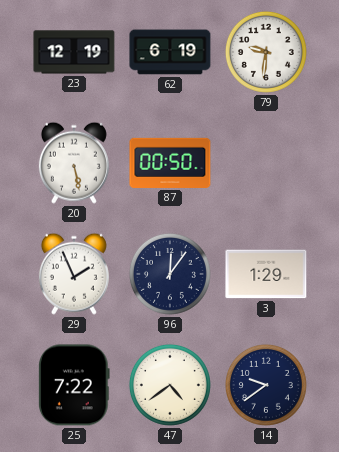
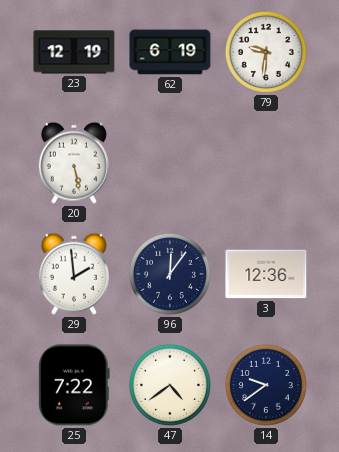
87: 00:50 -> none
29: 1:56 -> 1:59
3: 1:29 -> 12:36
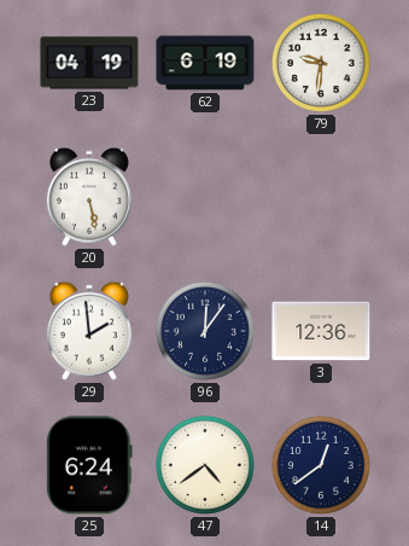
23: 12:19 -> 04:19
25: 7:22 -> 6:24
14: 9:39 -> 12:39
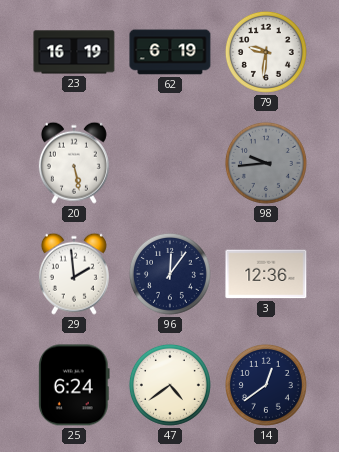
23: 04:19 -> 16:19
98: none -> 9:44
